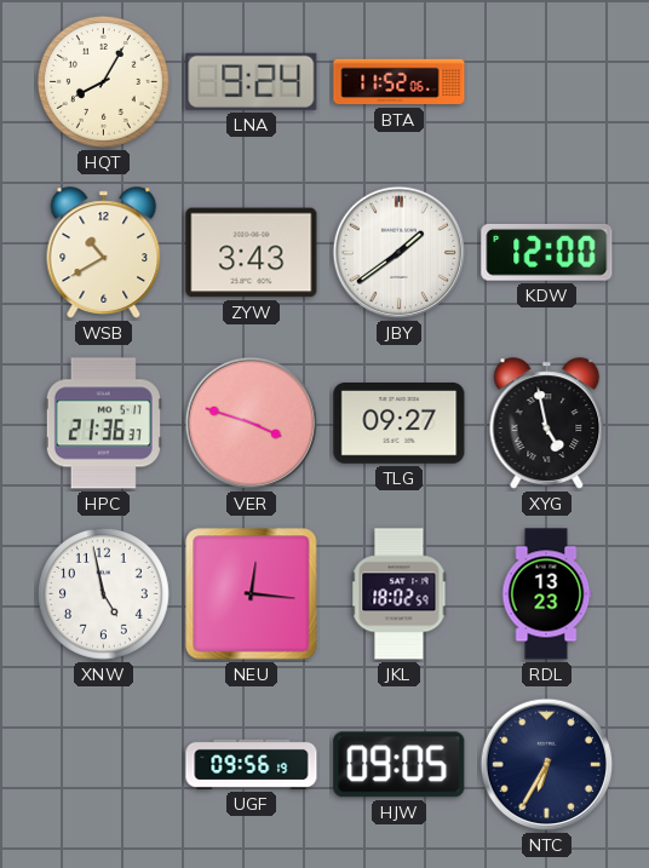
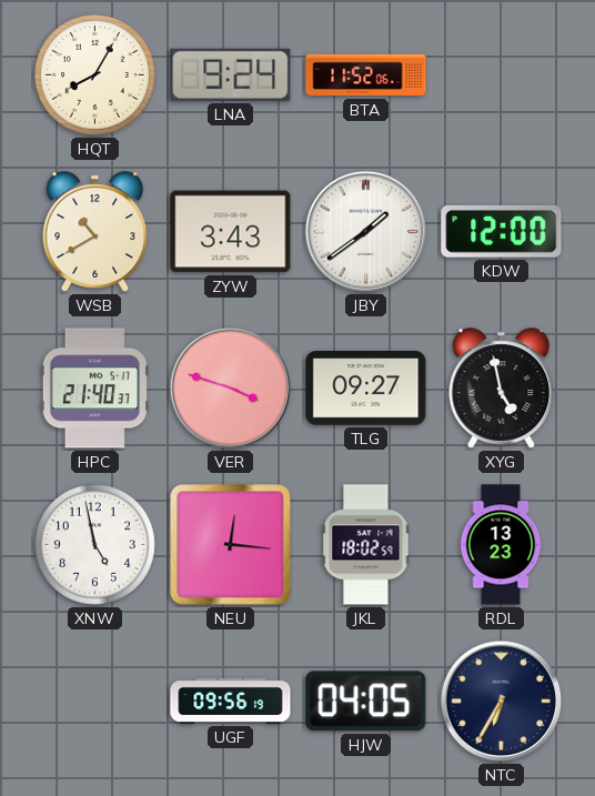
HPC: 21:36 -> 21:40
HJW: 09:05 -> 04:05
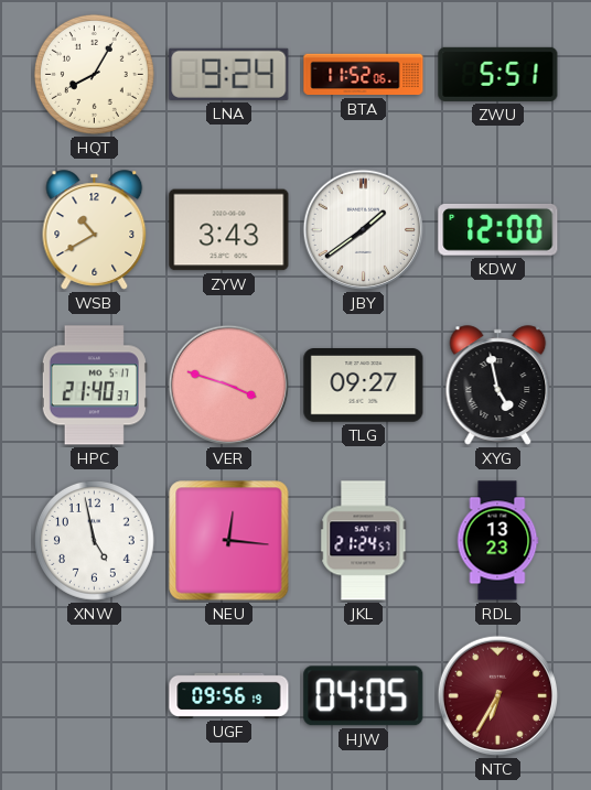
ZWU: none -> 5:51
JKL: 18:02 -> 21:24
NTC dial: navy -> burgundy
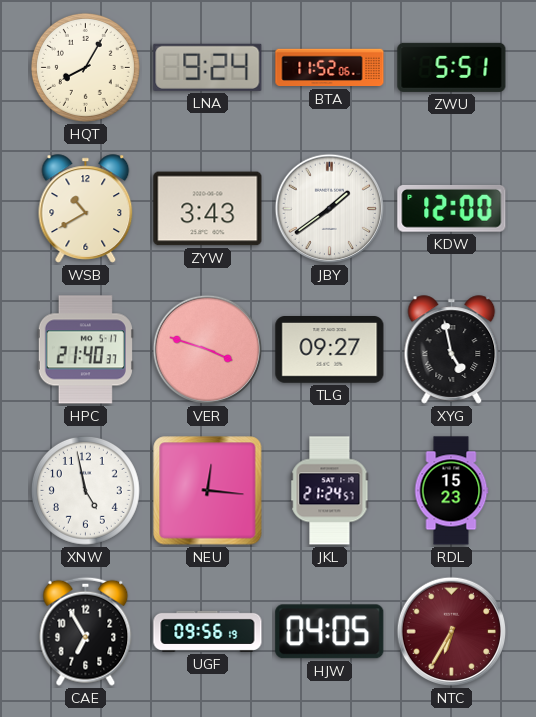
RDL: 13:23 -> 15:23
CAE: none -> 6:55
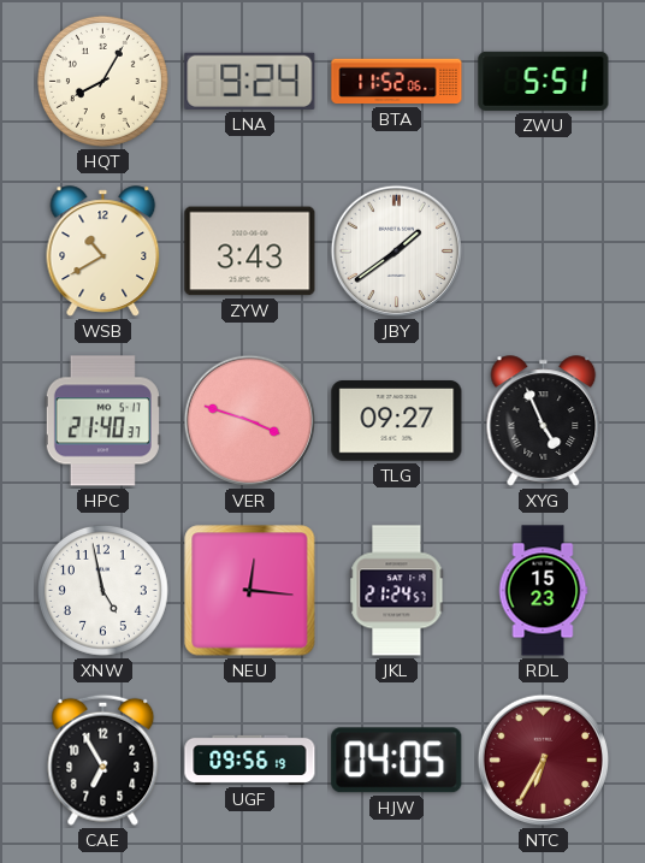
KDW: 12:00 -> none
XYG: 4:58 -> 4:56
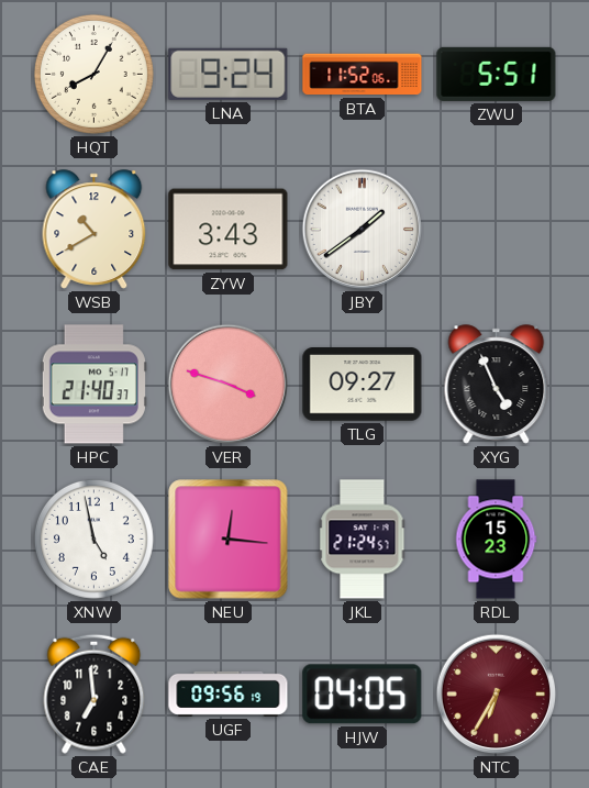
CAE: 6:55 -> 6:59
